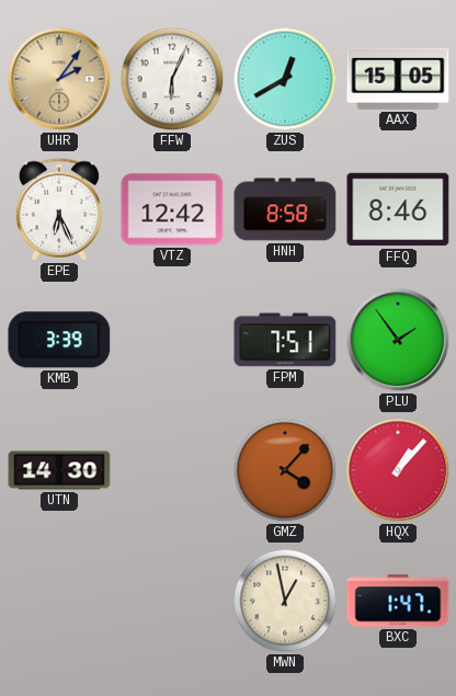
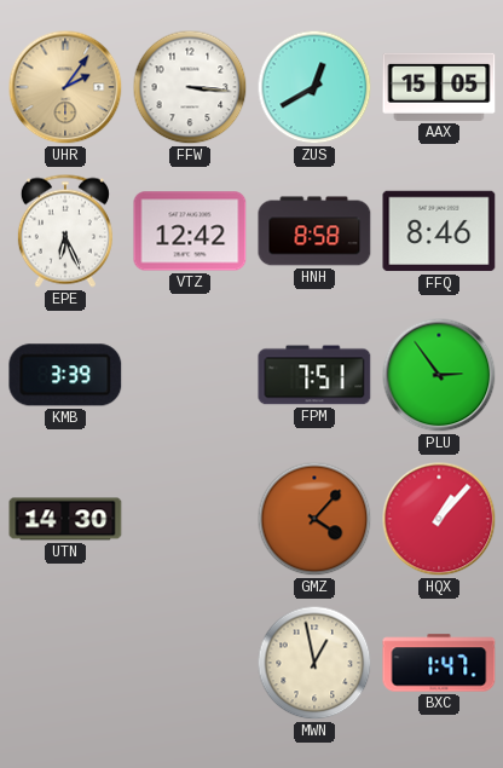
FFW: 6:04 -> 3:16
PLU: 1:54 -> 2:54
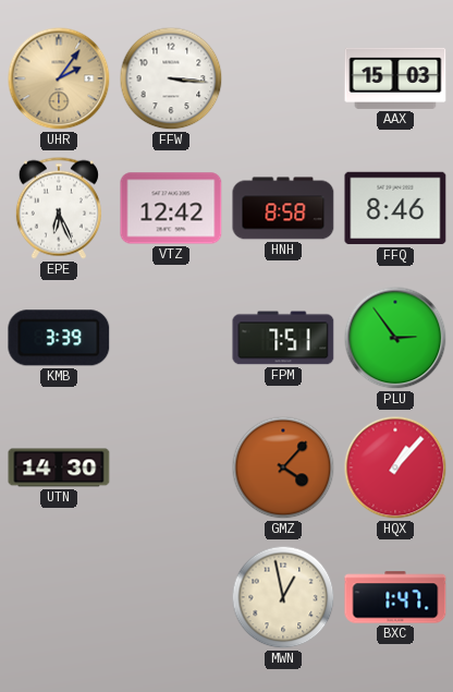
ZUS: 12:40 -> none
AAX: 15:05 -> 15:03
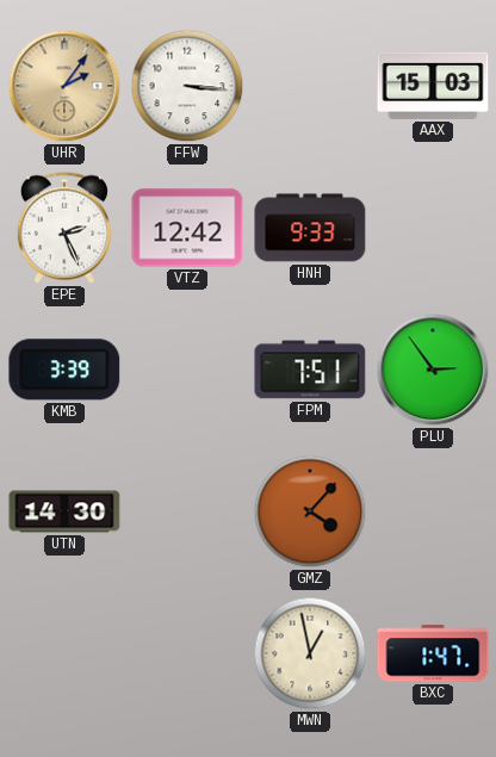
EPE: 6:26 -> 2:26
HNH: 8:58 -> 9:33
FFQ: 8:46 -> none
HQX: 1:07 -> none
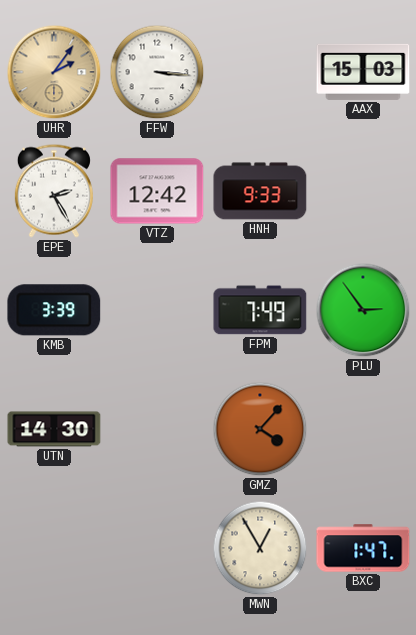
EPE: 2:26 -> 2:25
FPM: 7:51 -> 7:49
MWN: 12:58 -> 12:55
